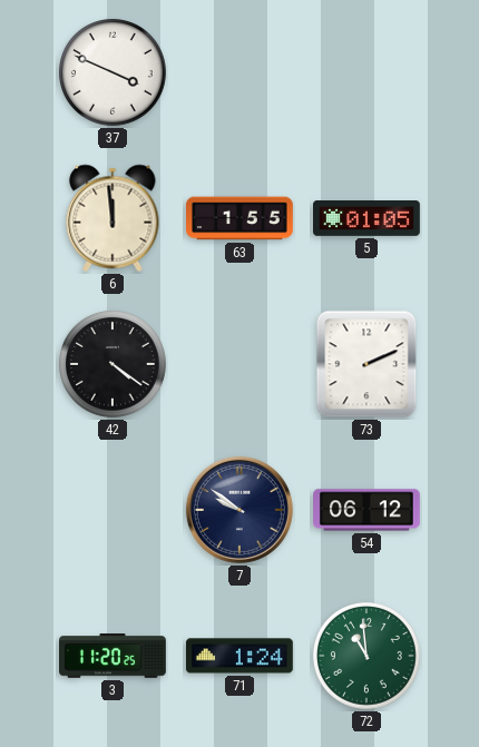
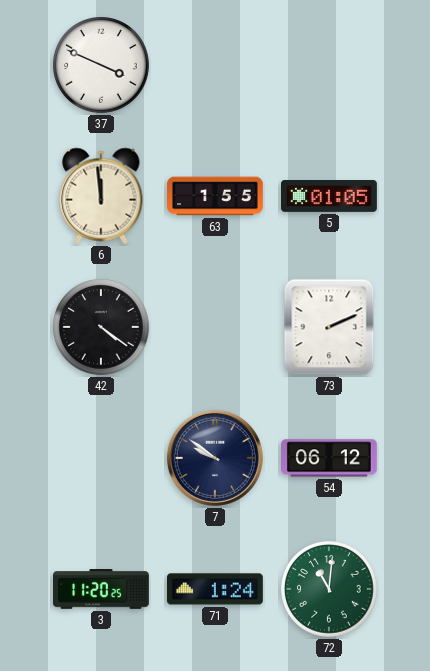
72: 10:59 -> 11:01
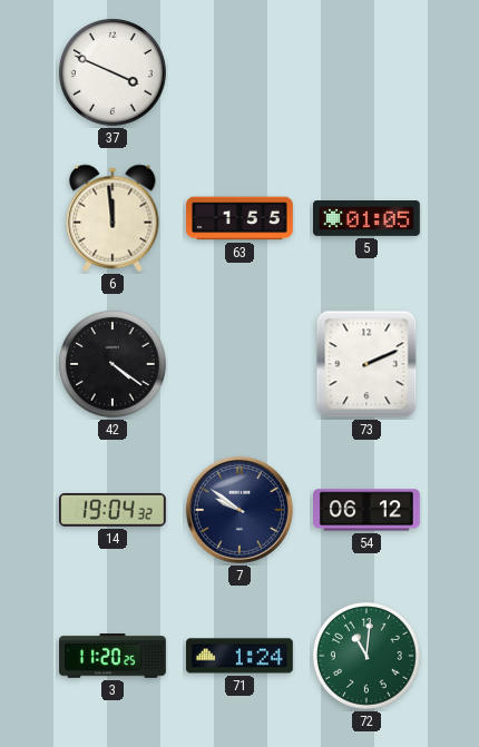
14: none -> 19:04
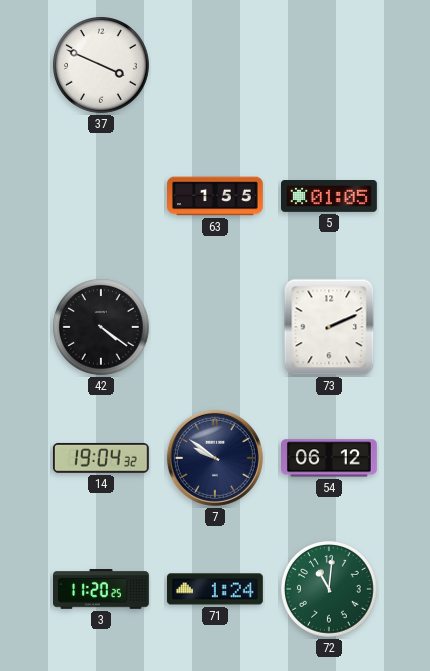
6: 11:59 -> none
